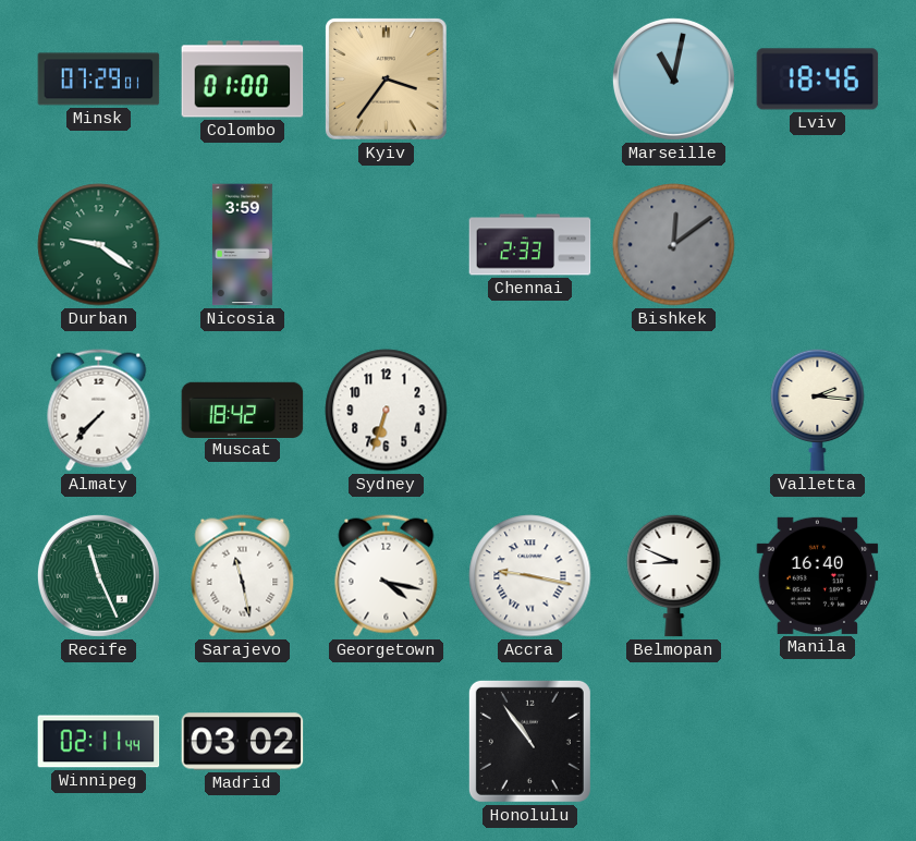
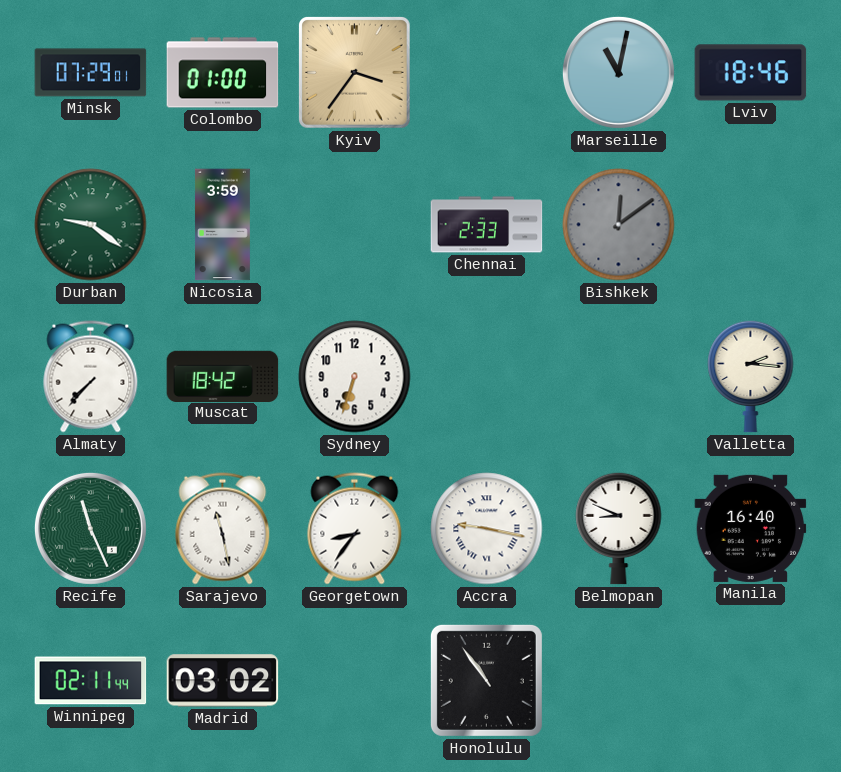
Georgetown: 4:17 -> 8:36
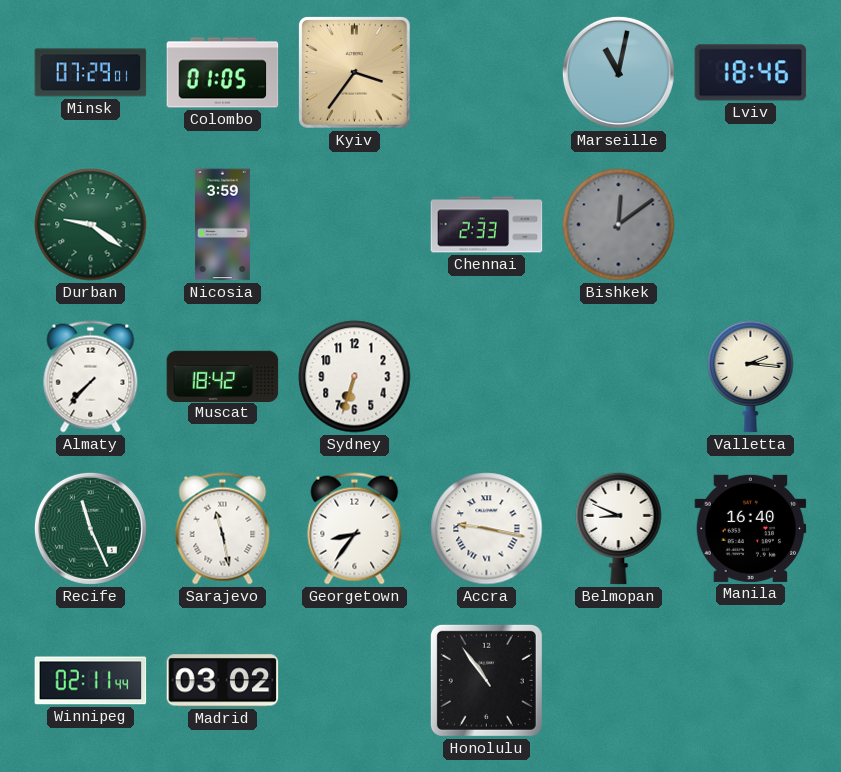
Colombo: 01:00 -> 01:05
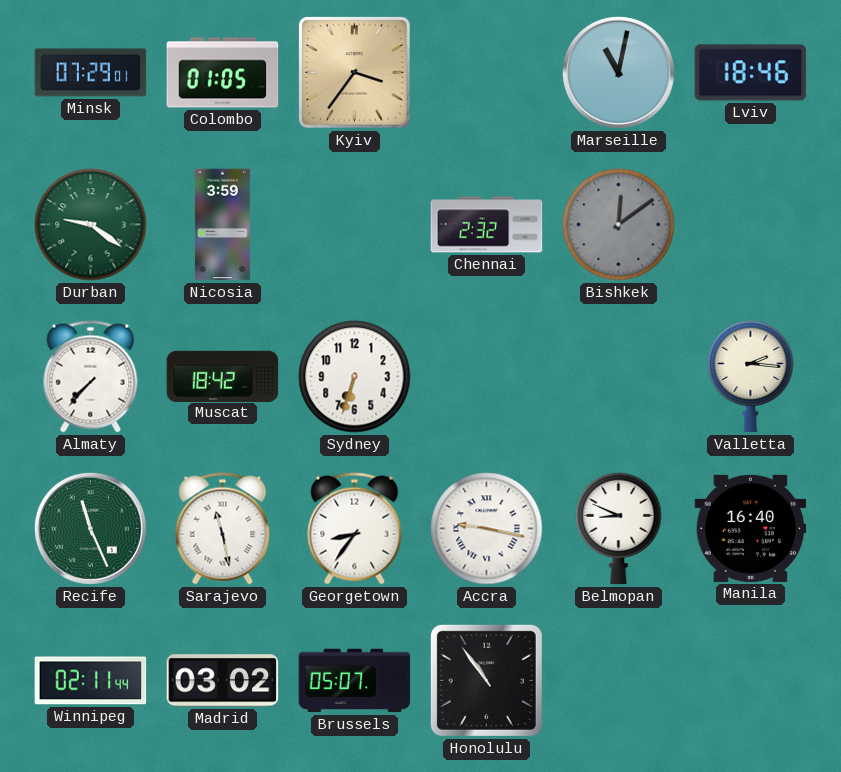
Chennai: 2:33 -> 2:32
Brussels: none -> 05:07
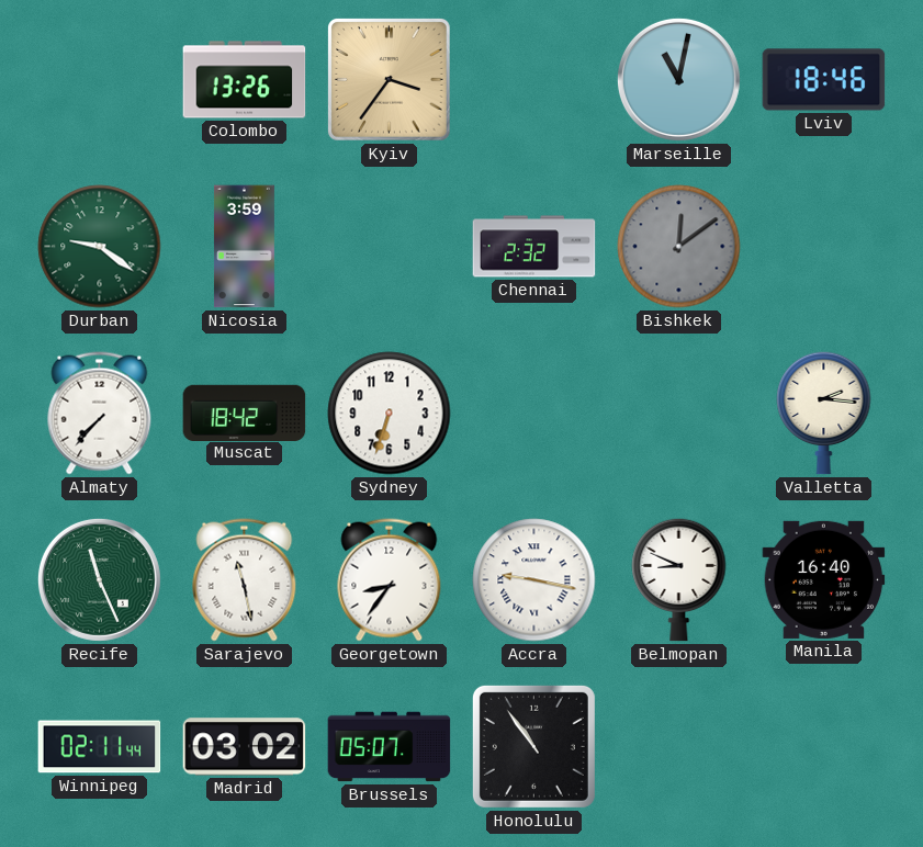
Minsk: 07:29 -> none
Colombo: 01:05 -> 13:26
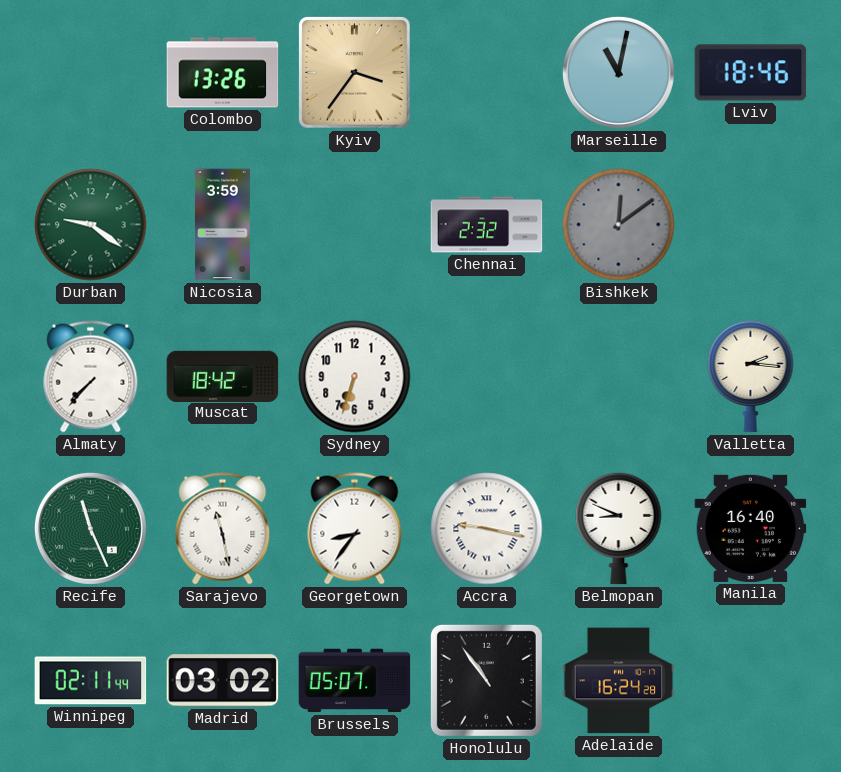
Adelaide: none -> 16:24
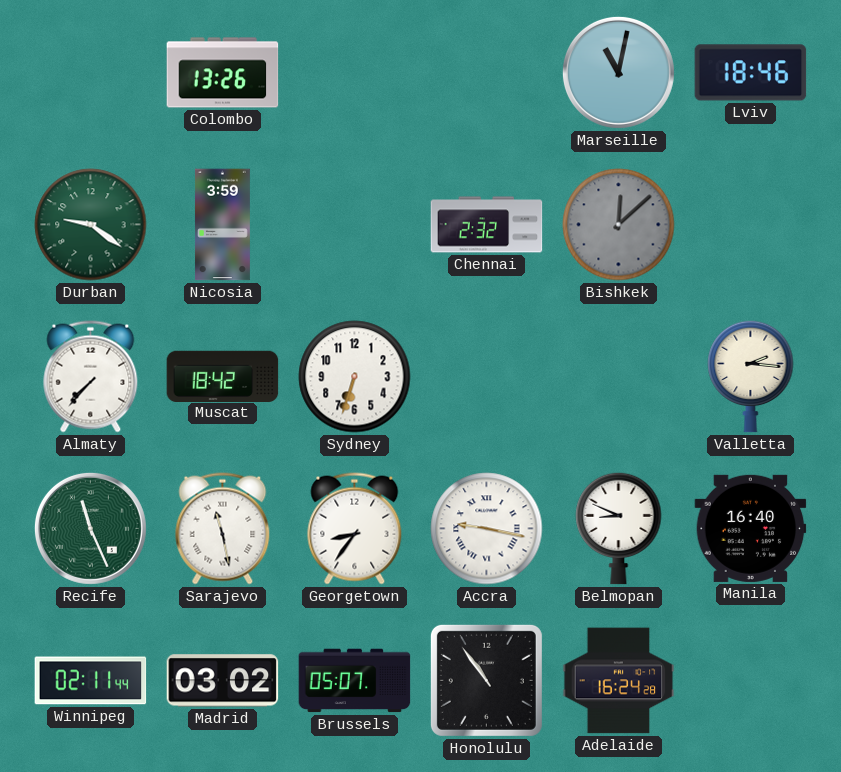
Kyiv: 3:36 -> none
Bishkek: 12:09 -> 12:08
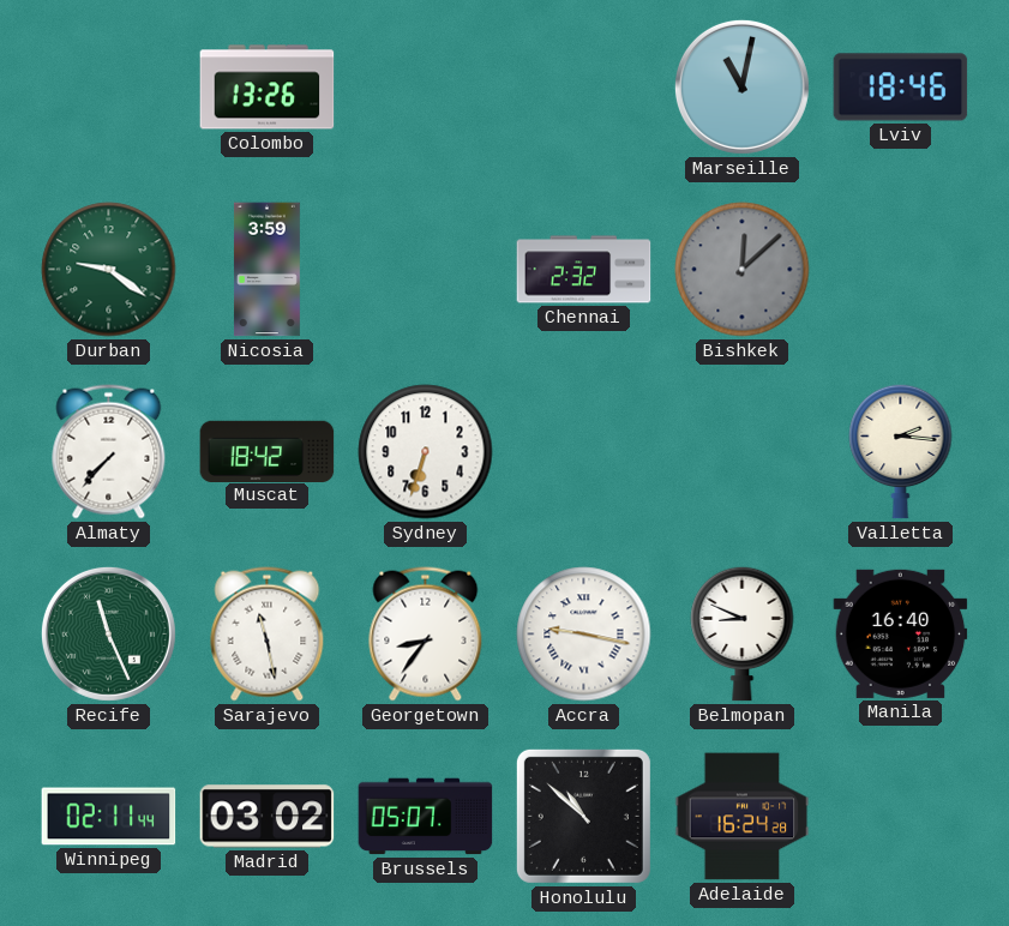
Honolulu: 10:54 -> 10:52
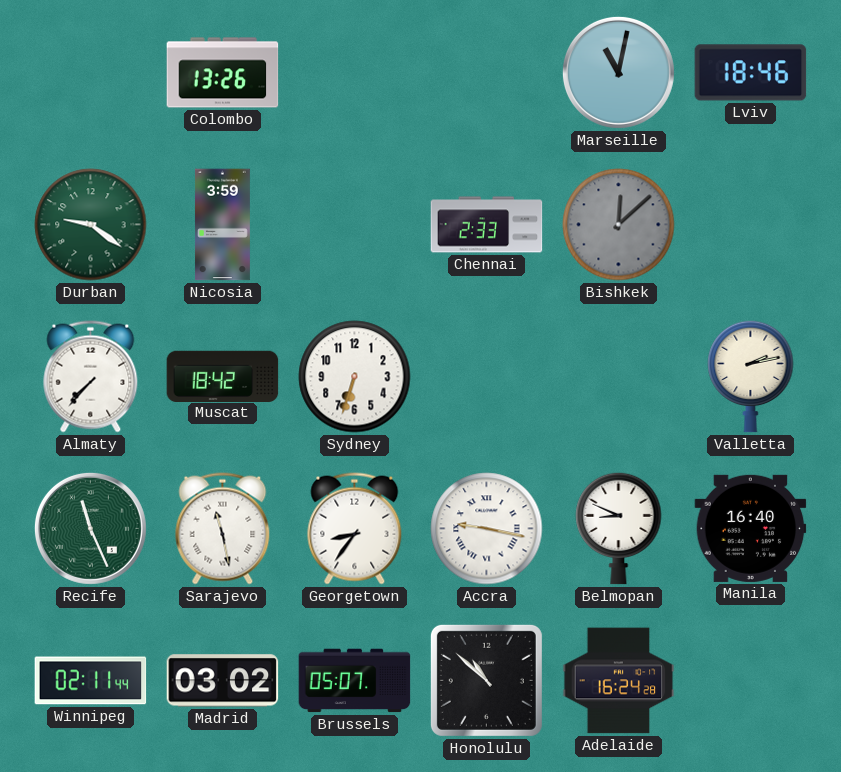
Chennai: 2:32 -> 2:33
Valletta: 2:16 -> 2:13
